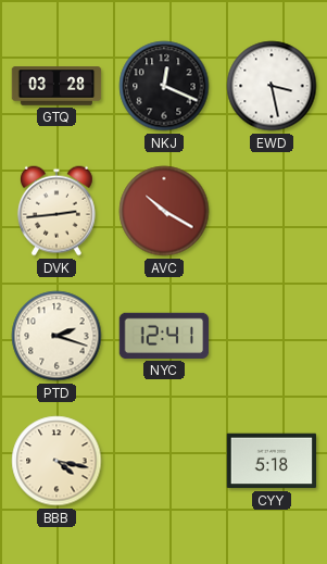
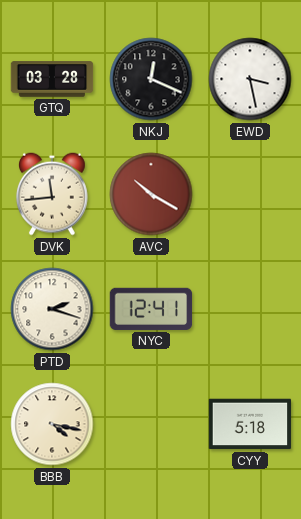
DVK: 2:44 -> 11:44
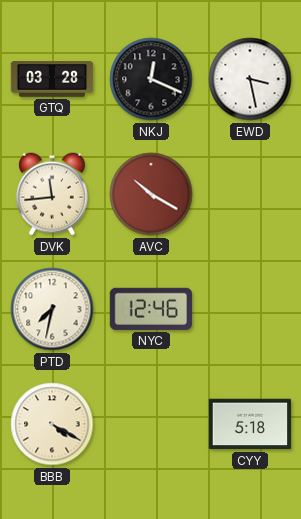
PTD: 2:18 -> 7:32
NYC: 12:41 -> 12:46
BBB: 4:17 -> 4:20
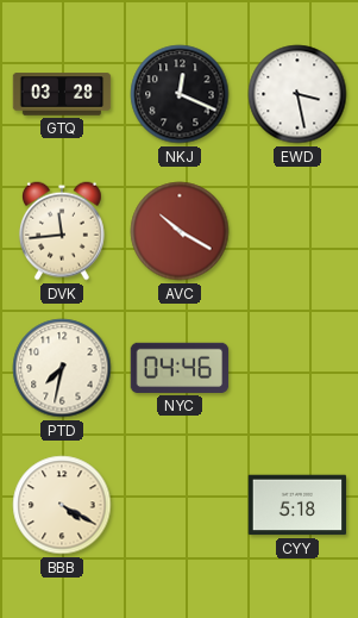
NYC: 12:46 -> 04:46
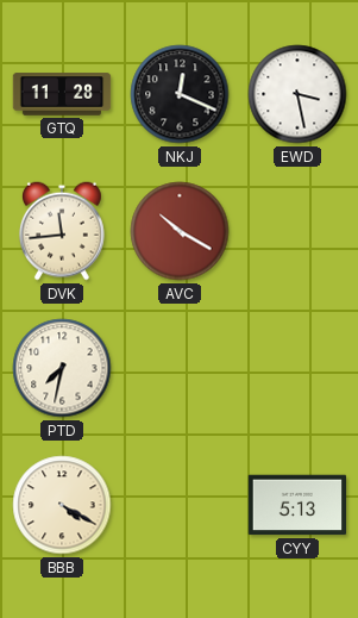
GTQ: 03:28 -> 11:28
NYC: 04:46 -> none
CYY: 5:18 -> 5:13
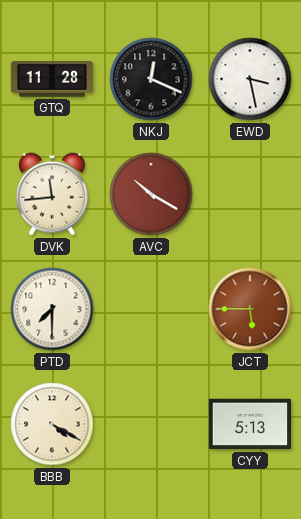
PTD: 7:32 -> 7:30
JCT: none -> 5:45
